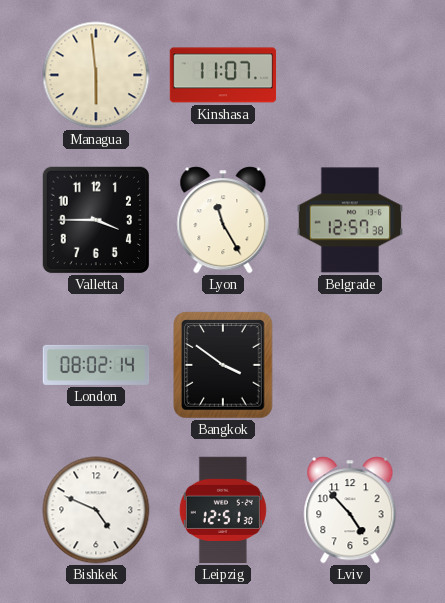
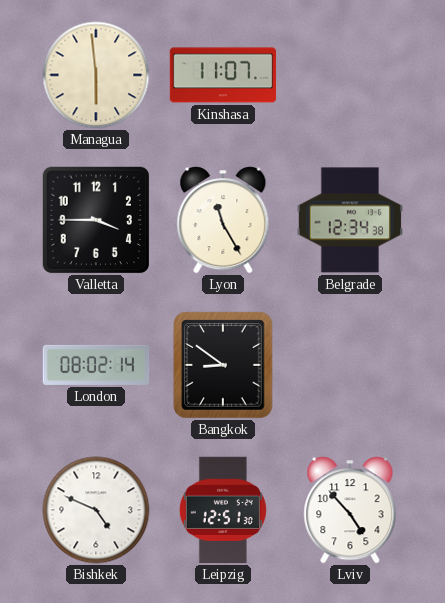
Belgrade: 12:57 -> 12:34
Bangkok: 3:51 -> 8:51
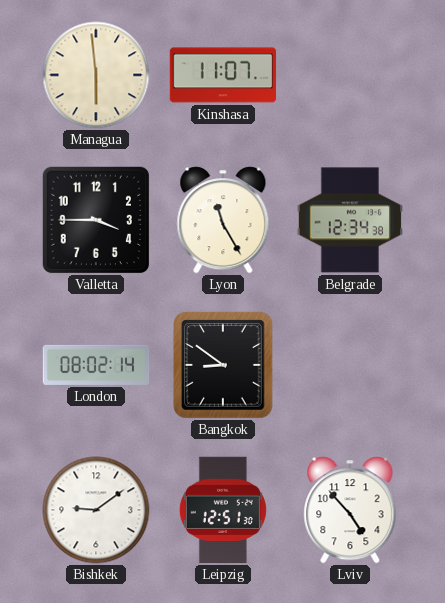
Bishkek: 4:49 -> 9:09
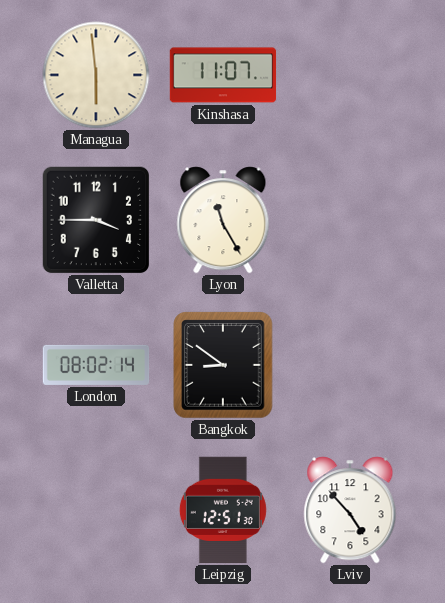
Belgrade: 12:34 -> none
Bishkek: 9:09 -> none
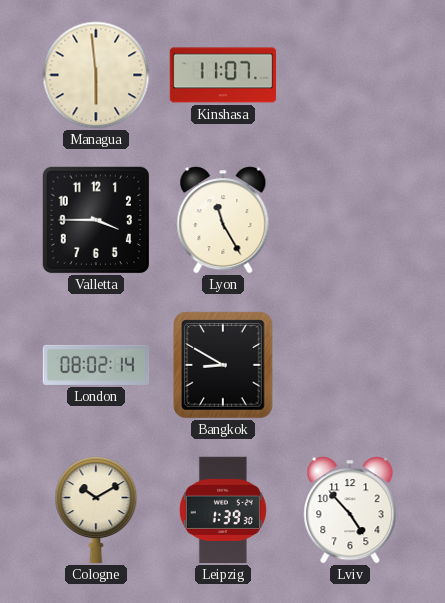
Bangkok: 8:51 -> 8:50
Cologne: none -> 10:10
Leipzig: 12:51 -> 1:39
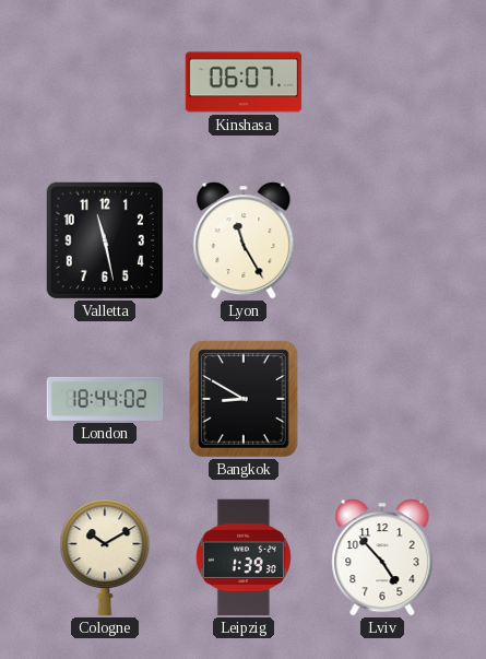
Managua: 5:59 -> none
Kinshasa: 11:07 -> 06:07
Valletta: 3:45 -> 11:28
London: 08:02 -> 18:44
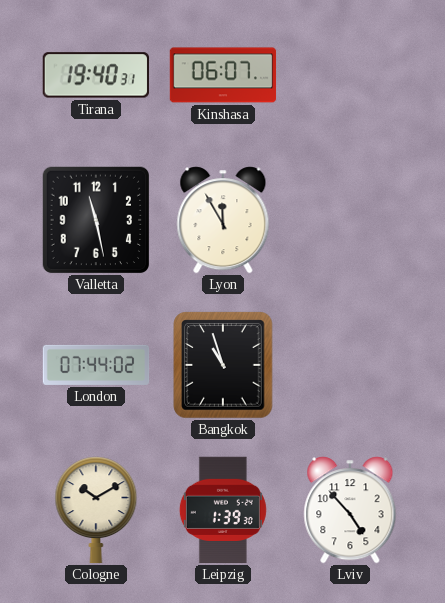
Tirana: none -> 19:40
Lyon: 11:25 -> 11:55
London: 18:44 -> 07:44
Bangkok: 8:50 -> 10:57
